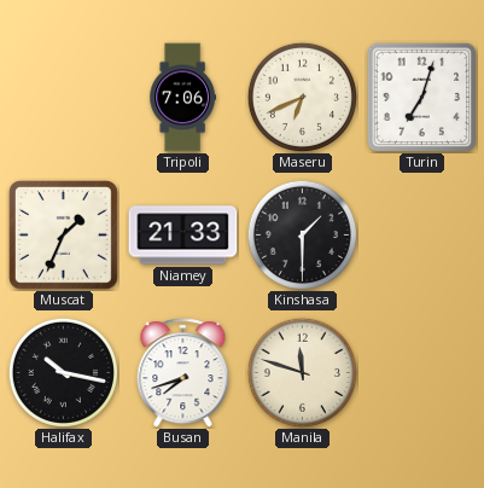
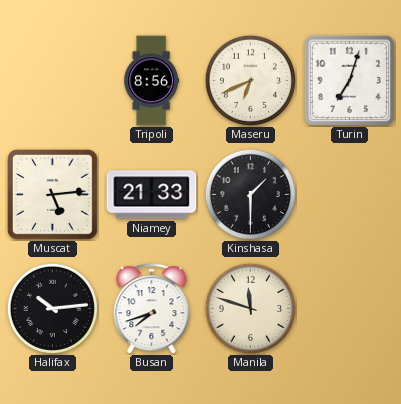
Tripoli: 7:06 -> 8:56
Muscat: 1:34 -> 5:14
Halifax: 10:17 -> 10:14
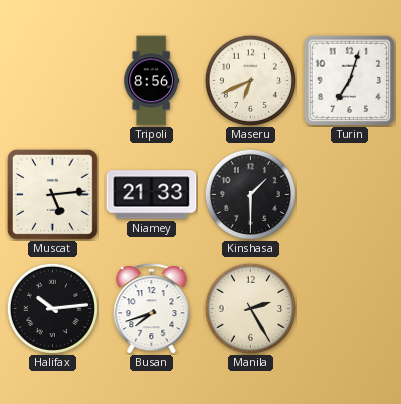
Manila: 11:48 -> 2:25
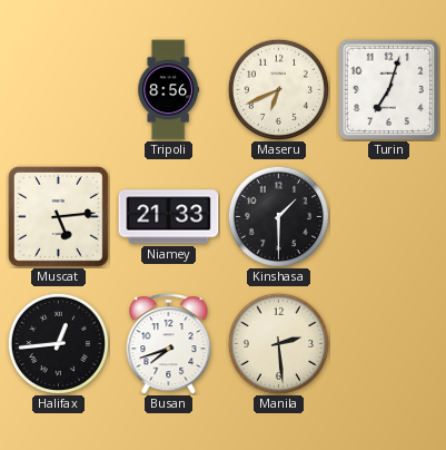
Halifax: 10:14 -> 12:44
Manila: 2:25 -> 2:29
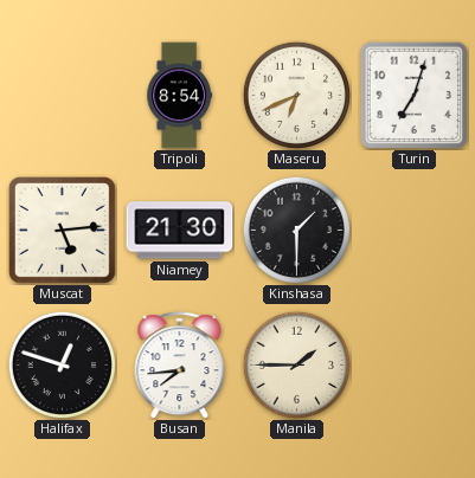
Tripoli: 8:56 -> 8:54
Niamey: 21:33 -> 21:30
Halifax: 12:44 -> 12:48
Busan: 7:42 -> 7:44
Manila: 2:29 -> 1:45
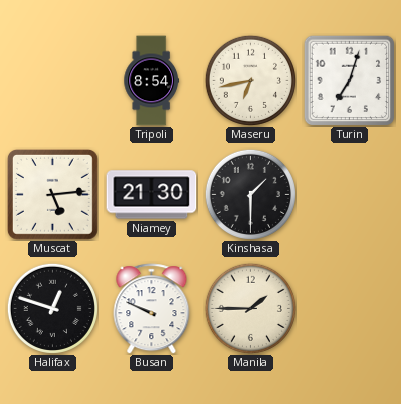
Maseru: 6:41 -> 6:43
Busan: 7:44 -> 9:49
